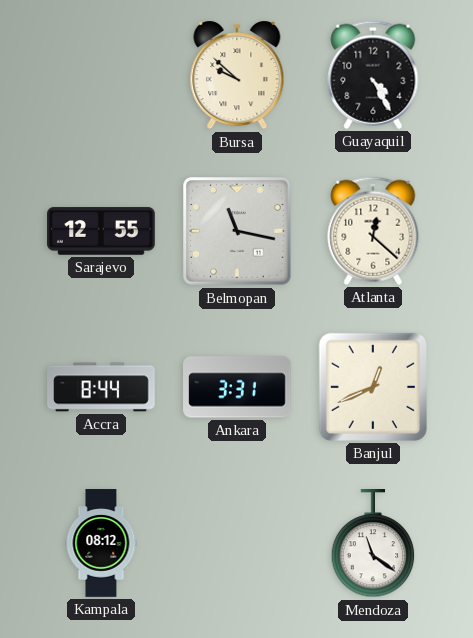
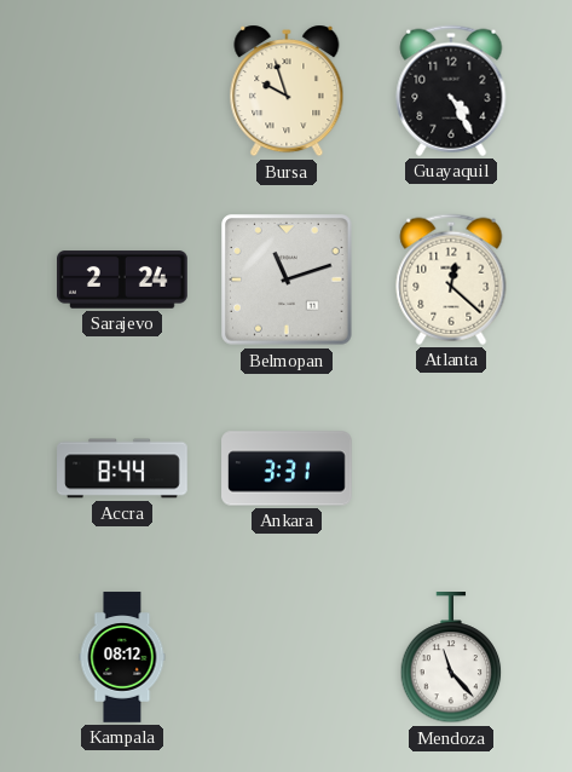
Bursa: 9:52 -> 9:57
Sarajevo: 12:55 -> 2:24
Belmopan: 11:17 -> 11:12
Banjul: 12:41 -> none
Mendoza: 11:21 -> 11:23
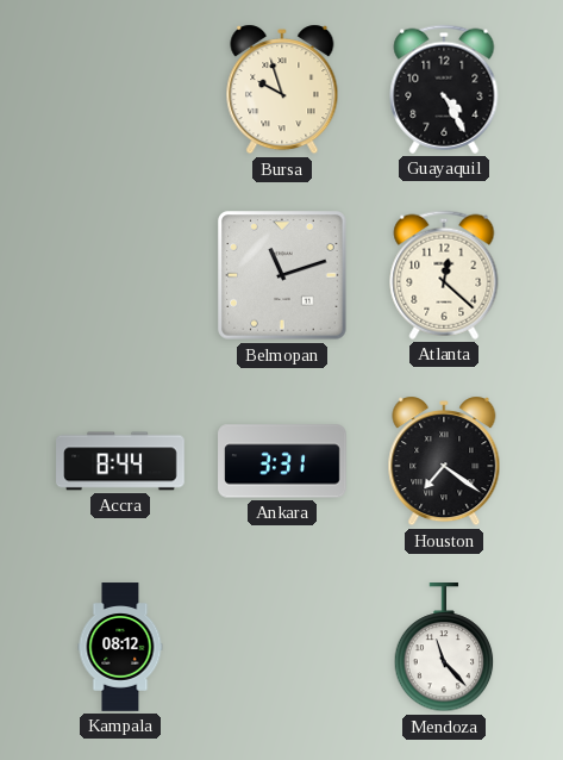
Sarajevo: 2:24 -> none
Houston: none -> 7:21
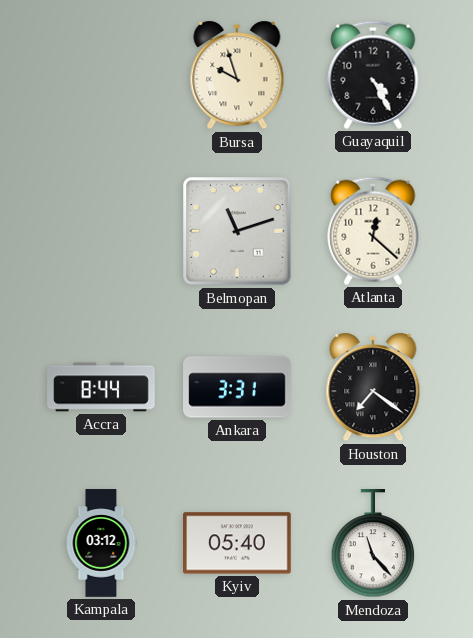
Kampala: 08:12 -> 03:12
Kyiv: none -> 05:40
